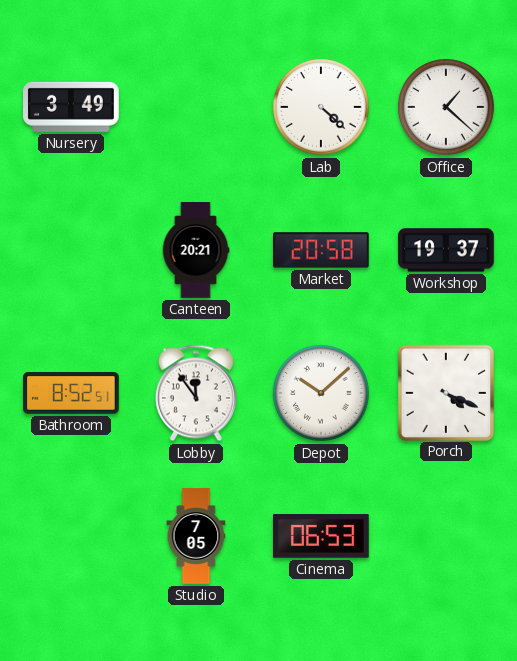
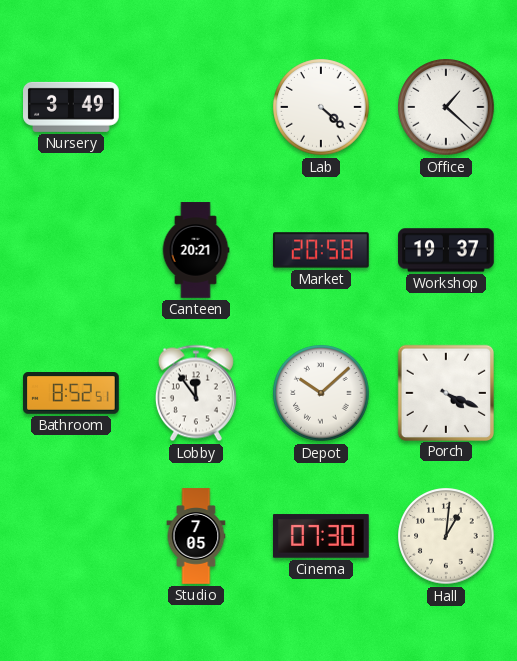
Cinema: 06:53 -> 07:30
Hall: none -> 1:01
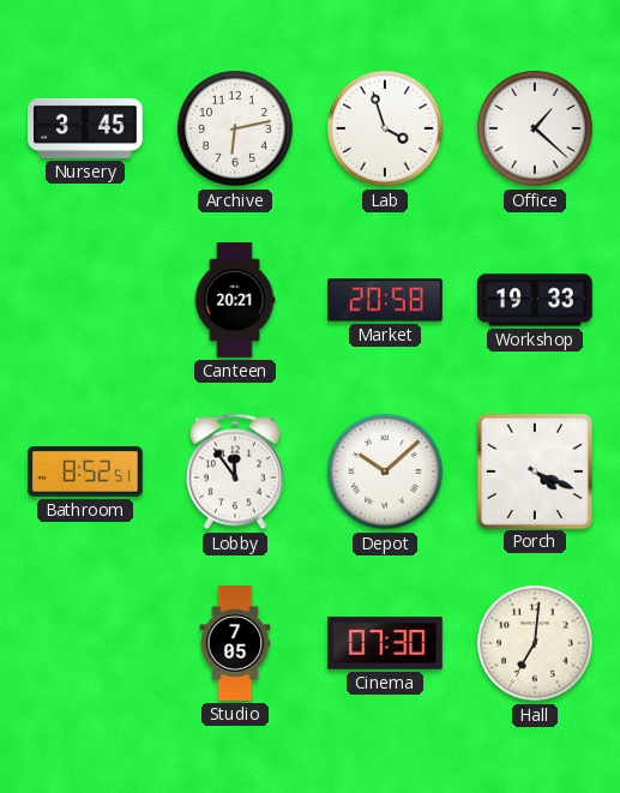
Nursery: 3:49 -> 3:45
Archive: none -> 6:13
Lab: 4:22 -> 3:57
Workshop: 19:37 -> 19:33
Hall: 1:01 -> 7:01
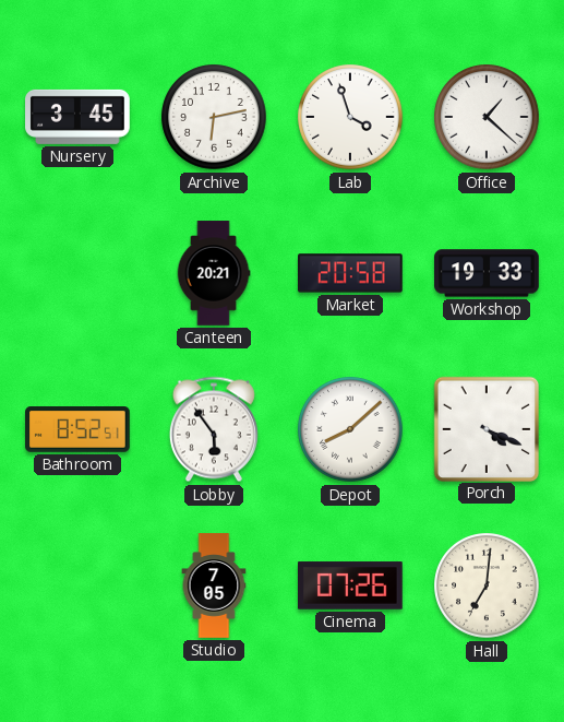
Lobby: 11:54 -> 5:54
Depot: 10:08 -> 8:08
Cinema: 07:30 -> 07:26
